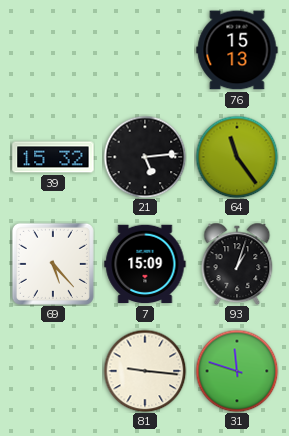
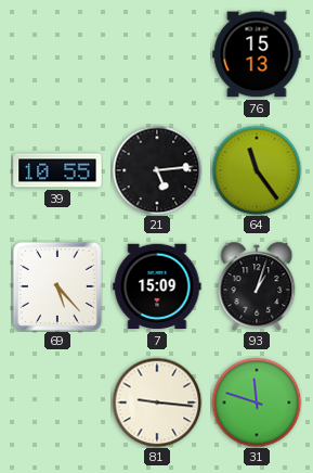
39: 15:32 -> 10:55
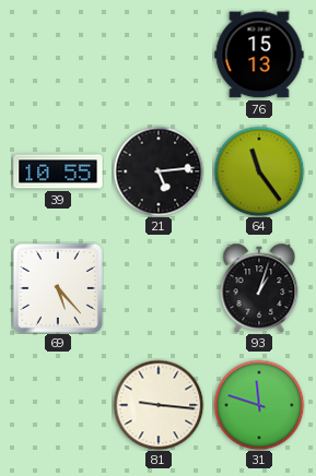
7: 15:09 -> none
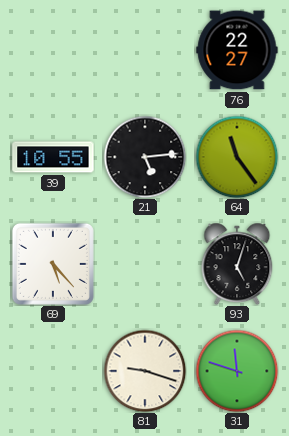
76: 15:13 -> 22:27
93: 1:03 -> 5:03
81: 9:16 -> 9:18
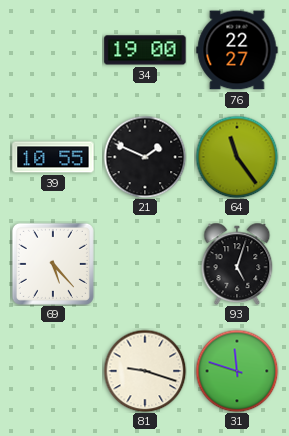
34: none -> 19:00
21: 5:14 -> 1:49
